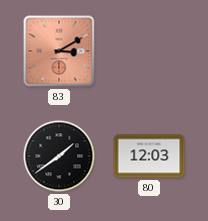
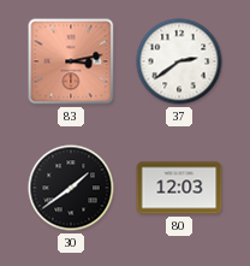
83: 3:10 -> 3:13
37: none -> 2:39
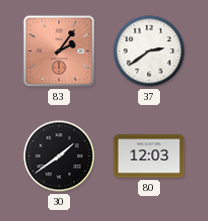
83: 3:13 -> 2:06
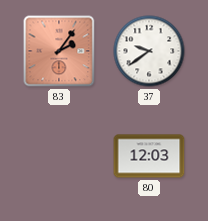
37: 2:39 -> 9:39
30: 1:39 -> none
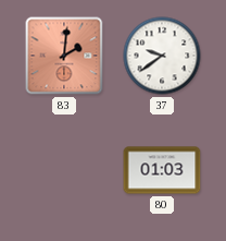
83: 2:06 -> 2:01
80: 12:03 -> 01:03
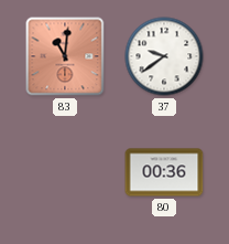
83: 2:01 -> 11:01
80: 01:03 -> 00:36
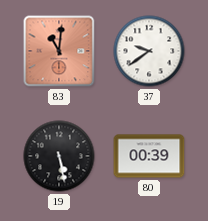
19: none -> 5:28
80: 00:36 -> 00:39
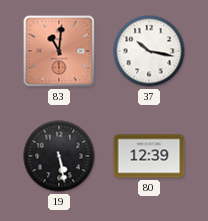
37: 9:39 -> 10:17
80: 00:39 -> 12:39
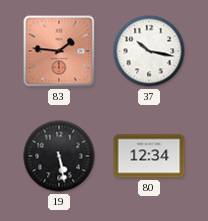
83: 11:01 -> 1:46
80: 12:39 -> 12:34
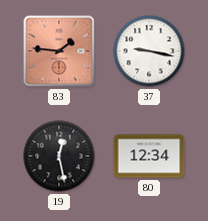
37: 10:17 -> 9:17
19: 5:28 -> 12:28
